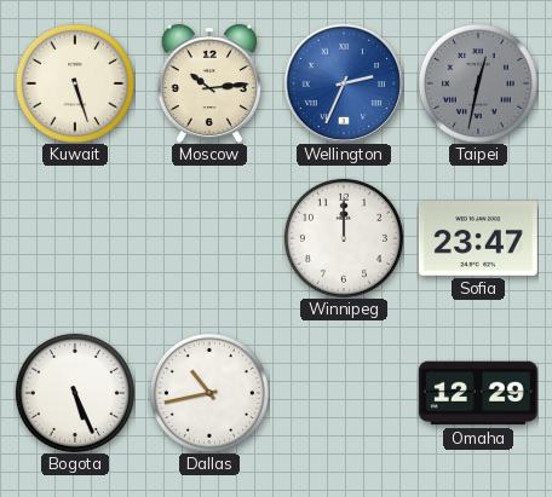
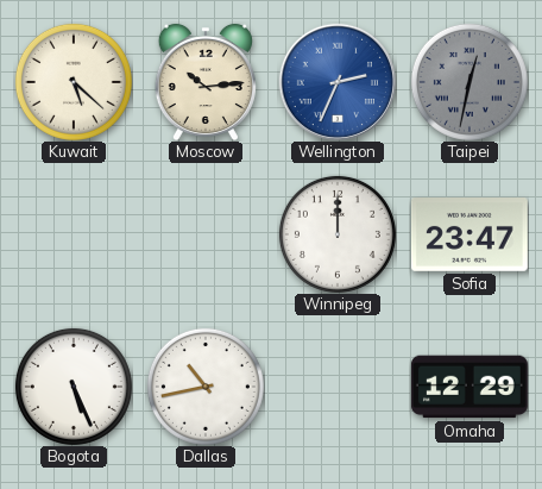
Kuwait: 5:27 -> 5:22
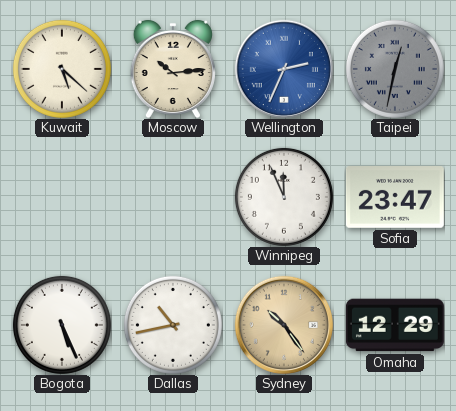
Winnipeg: 12:00 -> 11:56
Sydney: none -> 10:24
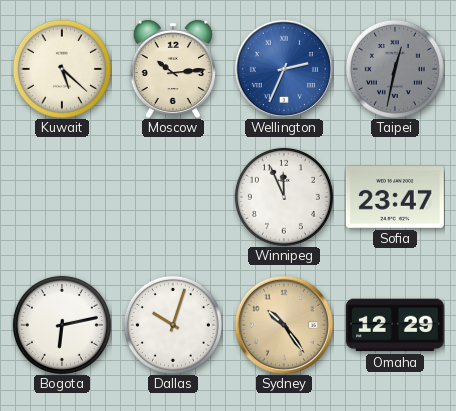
Bogota: 5:26 -> 6:13
Dallas: 10:43 -> 10:03
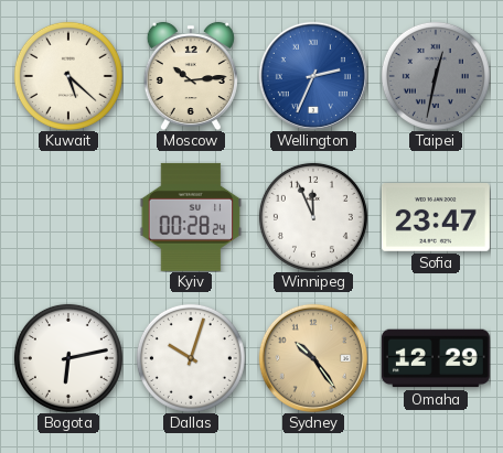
Kyiv: none -> 00:28
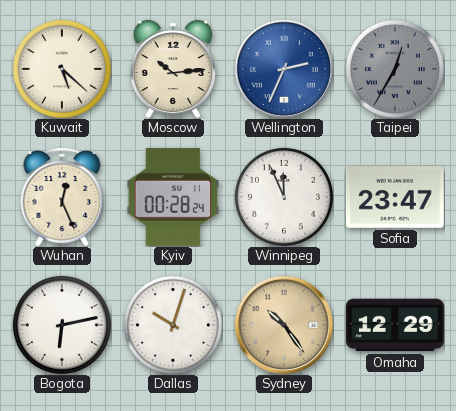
Taipei: 12:32 -> 12:35
Wuhan: none -> 12:26
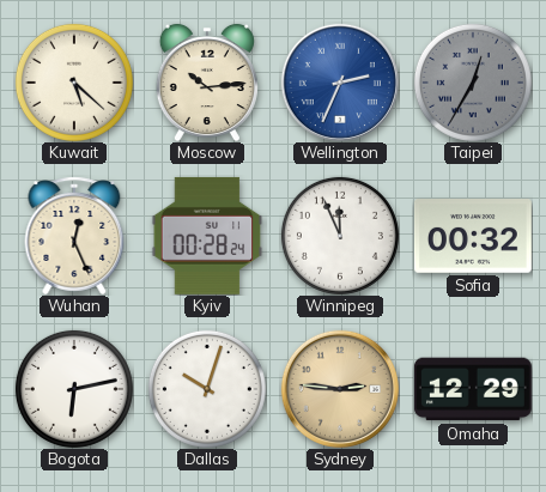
Sofia: 23:47 -> 00:32
Sydney: 10:24 -> 2:46
